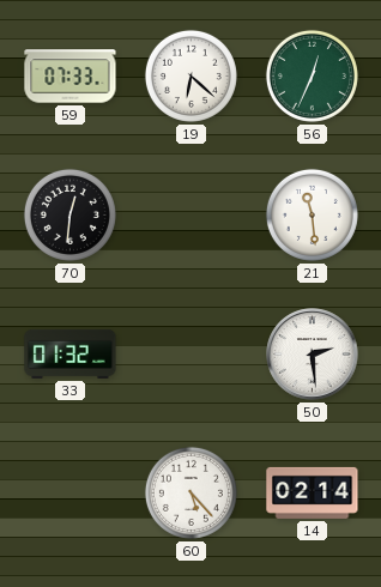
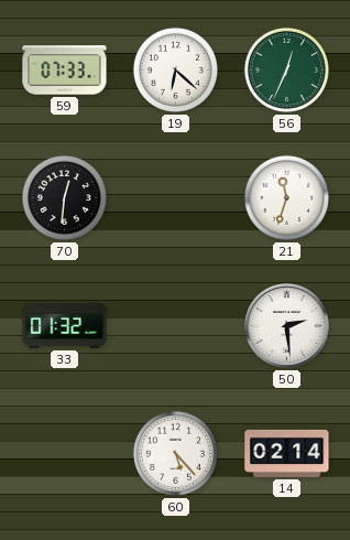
21: 11:29 -> 11:33
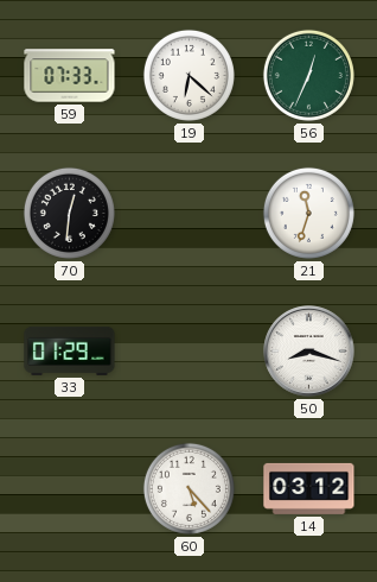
33: 01:32 -> 01:29
50: 2:29 -> 8:18
14: 02:14 -> 03:12
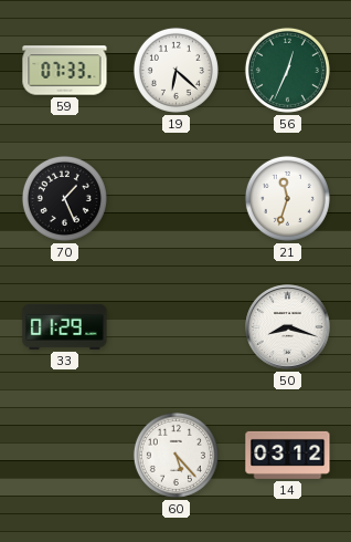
70: 12:31 -> 1:26
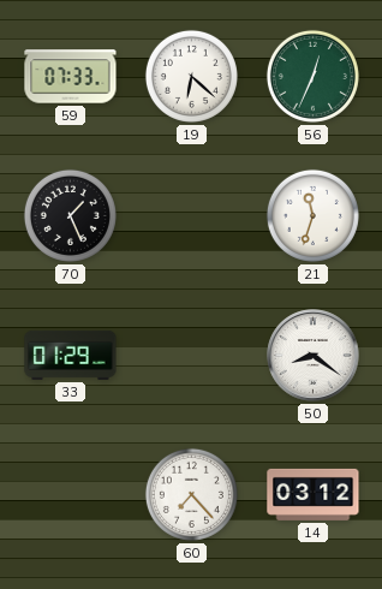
50: 8:18 -> 8:21
60: 5:23 -> 7:23
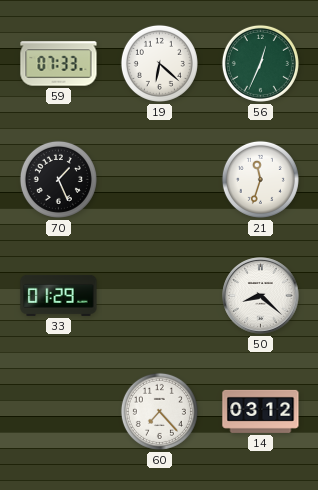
50: 8:21 -> 8:22
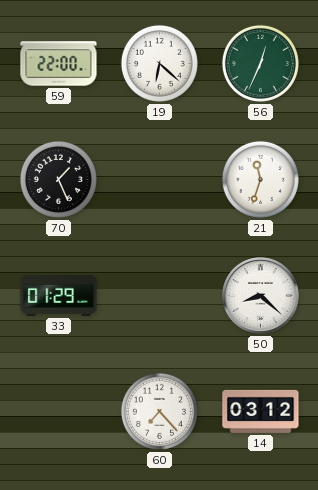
59: 07:33 -> 22:00
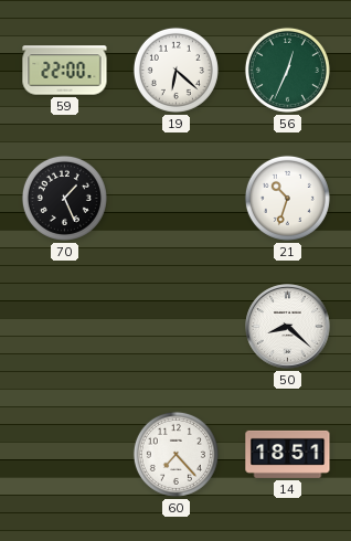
21: 11:33 -> 10:33
33: 01:29 -> none
14: 03:12 -> 18:51
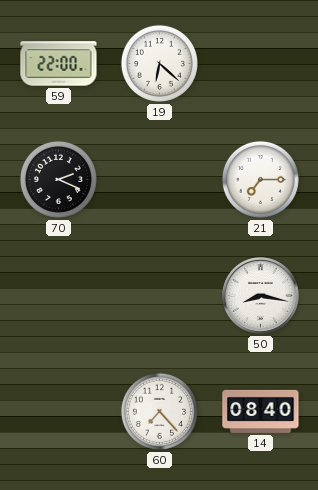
56: 12:34 -> none
70: 1:26 -> 2:19
21: 10:33 -> 7:15
50: 8:22 -> 8:17
14: 18:51 -> 08:40
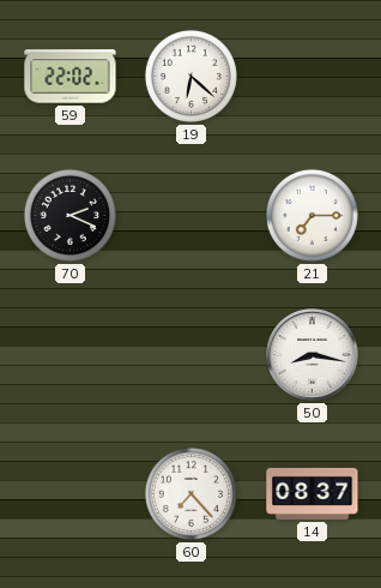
59: 22:00 -> 22:02
14: 08:40 -> 08:37
